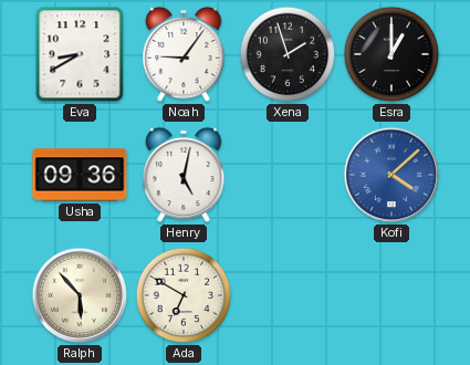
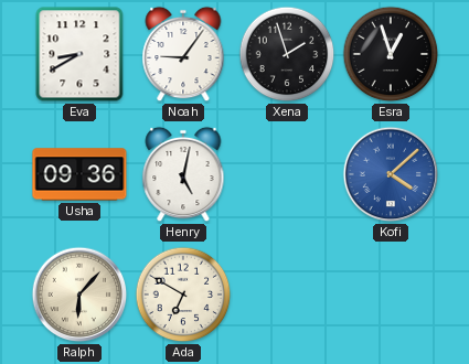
Esra: 1:00 -> 12:57
Ralph: 5:53 -> 6:07
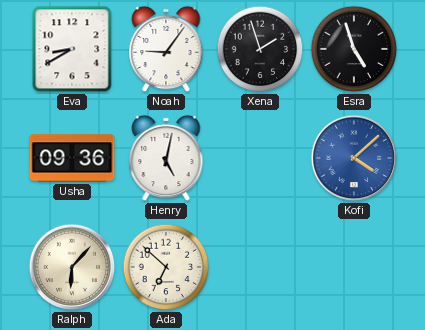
Esra: 12:57 -> 4:57
Ada: 6:50 -> 6:52
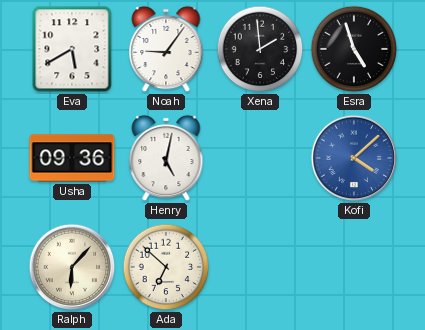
Eva: 8:40 -> 5:40
Xena: 1:57 -> 1:59
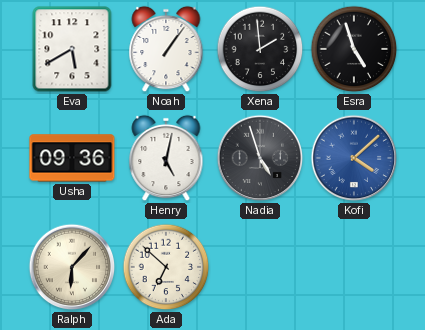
Noah: 9:06 -> 1:06
Nadia: none -> 4:57
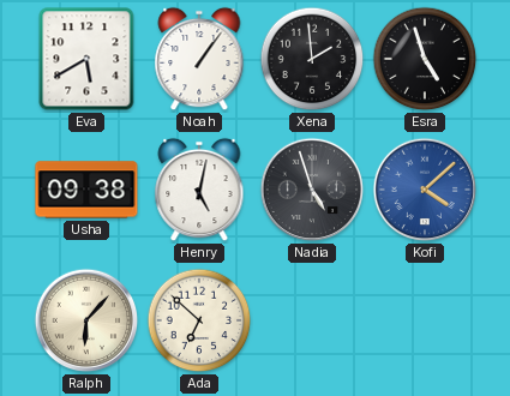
Usha: 09:36 -> 09:38
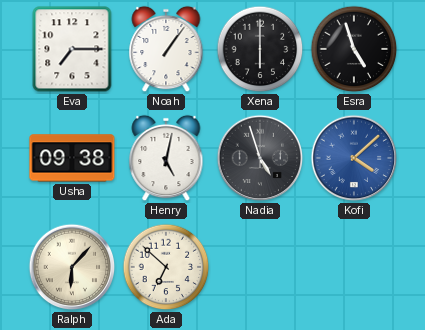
Eva: 5:40 -> 7:15
Xena: 1:59 -> 6:00
